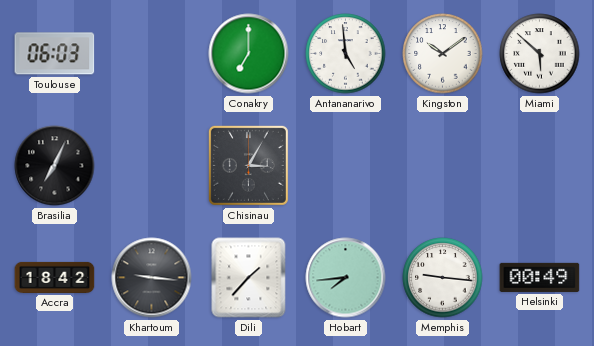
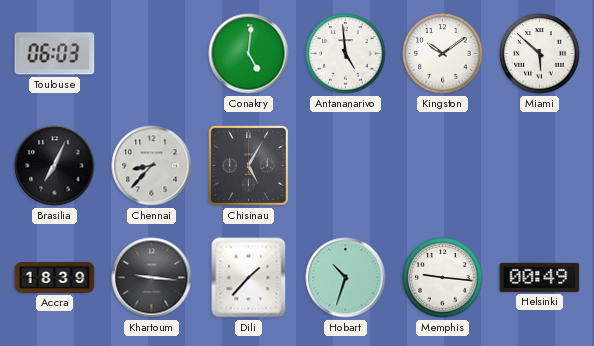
Conakry: 7:00 -> 5:01
Chennai: none -> 8:37
Chisinau: 3:05 -> 5:05
Accra: 18:42 -> 18:39
Hobart: 7:44 -> 10:33
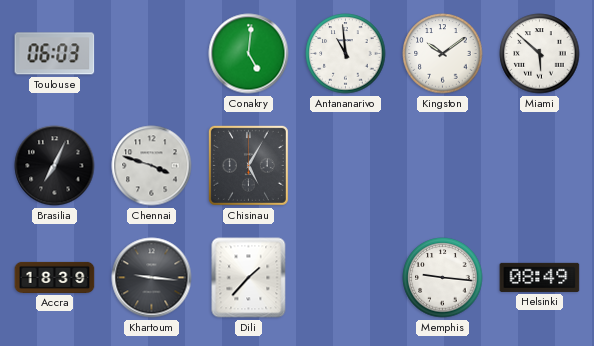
Antananarivo: 4:59 -> 10:59
Chennai: 8:37 -> 3:48
Hobart: 10:33 -> none
Helsinki: 00:49 -> 08:49
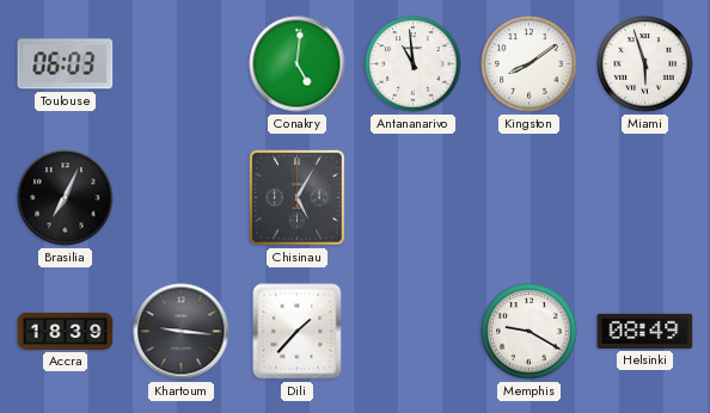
Kingston: 10:09 -> 8:09
Miami: 5:52 -> 5:57
Chennai: 3:48 -> none
Memphis: 9:16 -> 9:20
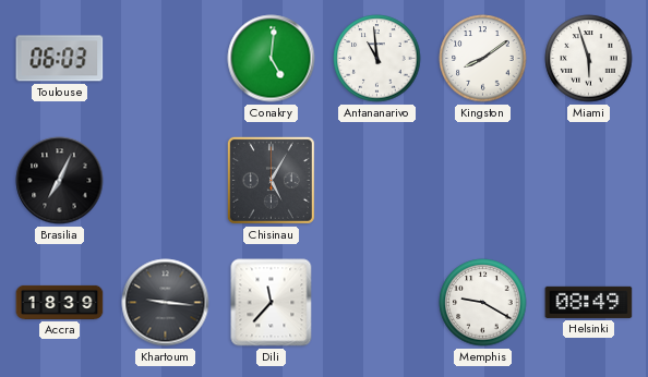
Dili: 1:37 -> 11:37
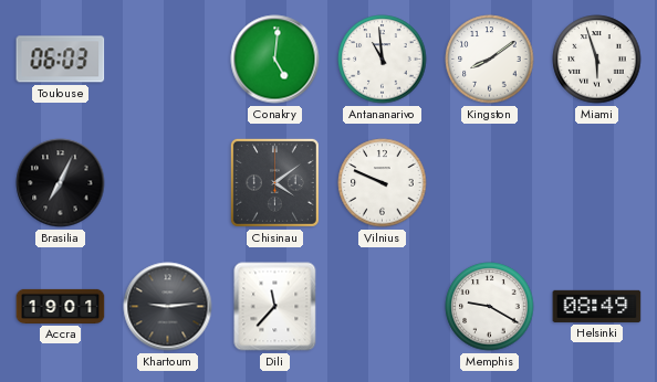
Chisinau: 5:05 -> 4:09
Vilnius: none -> 9:49
Accra: 18:39 -> 19:01
Khartoum: 9:16 -> 9:14
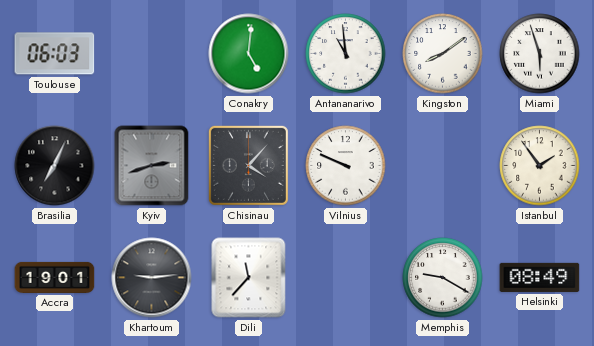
Kyiv: none -> 2:42
Chisinau: 4:09 -> 4:07
Istanbul: none -> 1:54
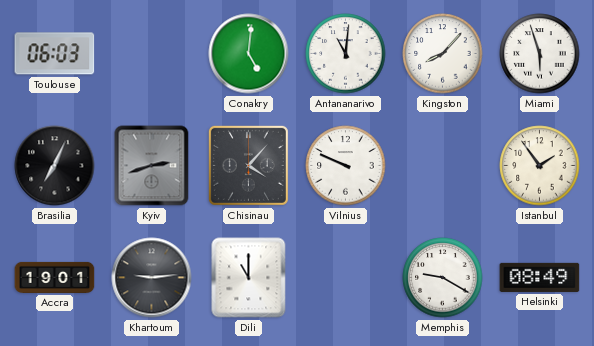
Antananarivo: 10:59 -> 11:01
Kingston: 8:09 -> 8:07
Dili: 11:37 -> 11:00
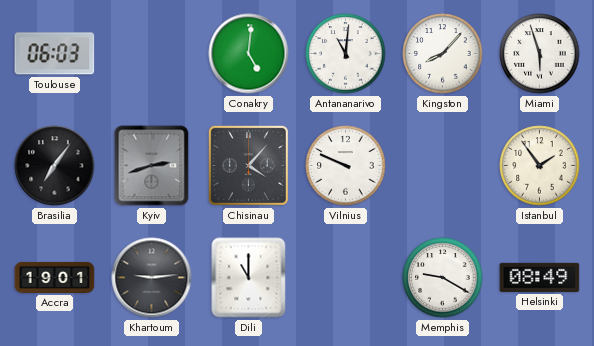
Brasilia: 7:04 -> 7:06
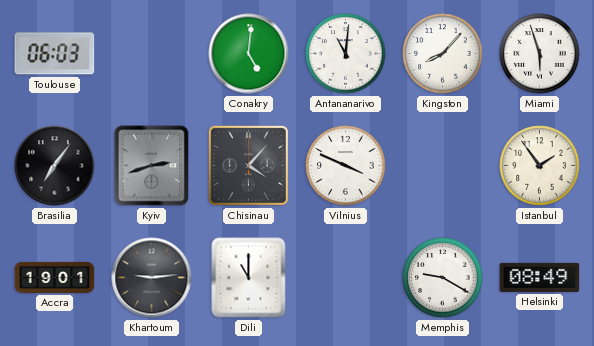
Vilnius: 9:49 -> 3:49
